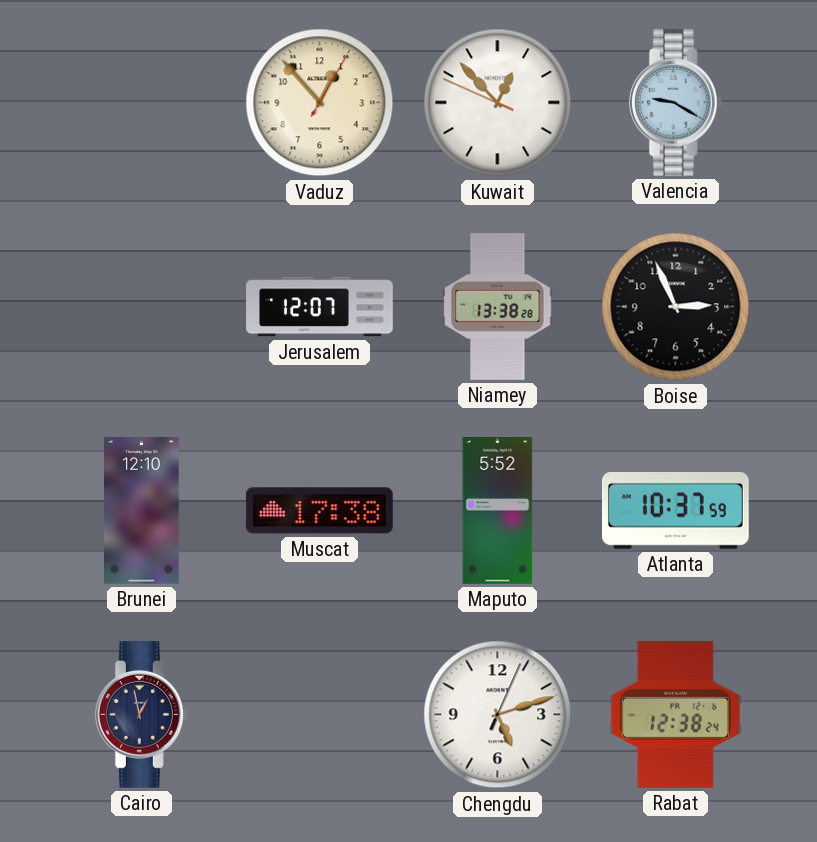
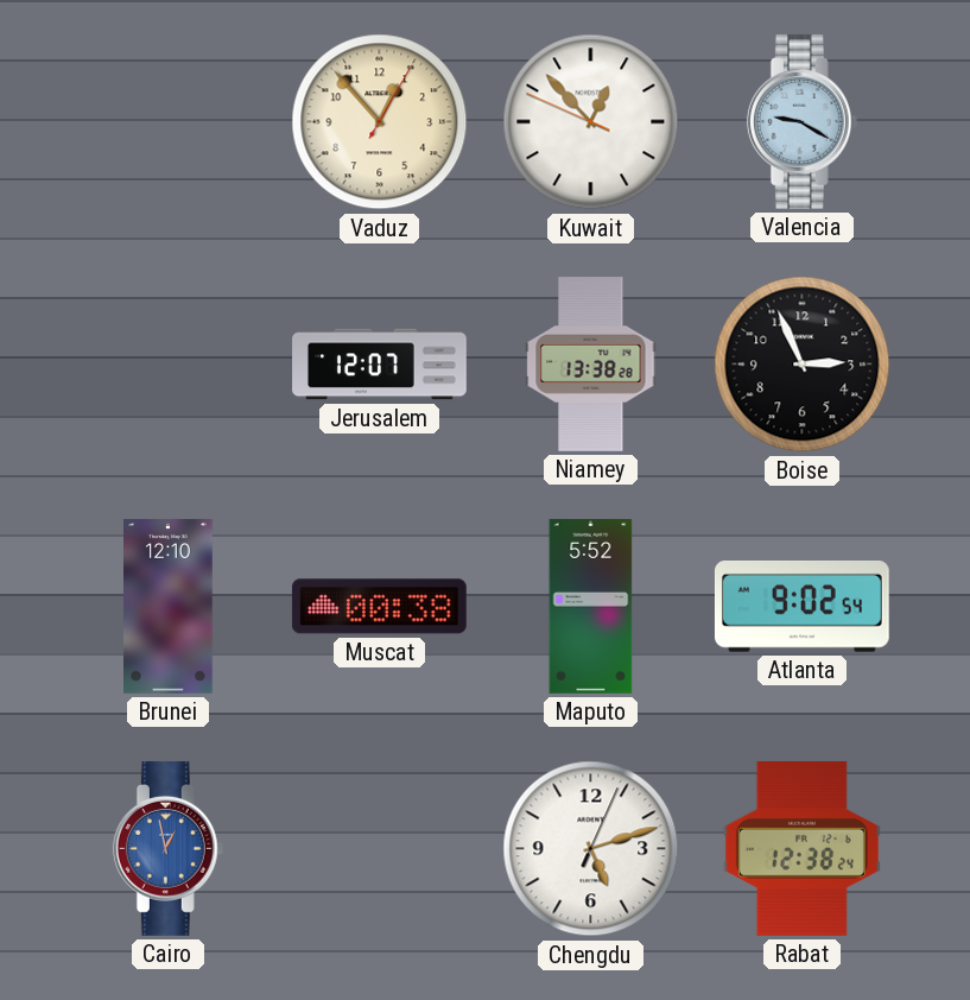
Muscat: 17:38 -> 00:38
Atlanta: 10:37 -> 9:02
Cairo dial: navy -> blue
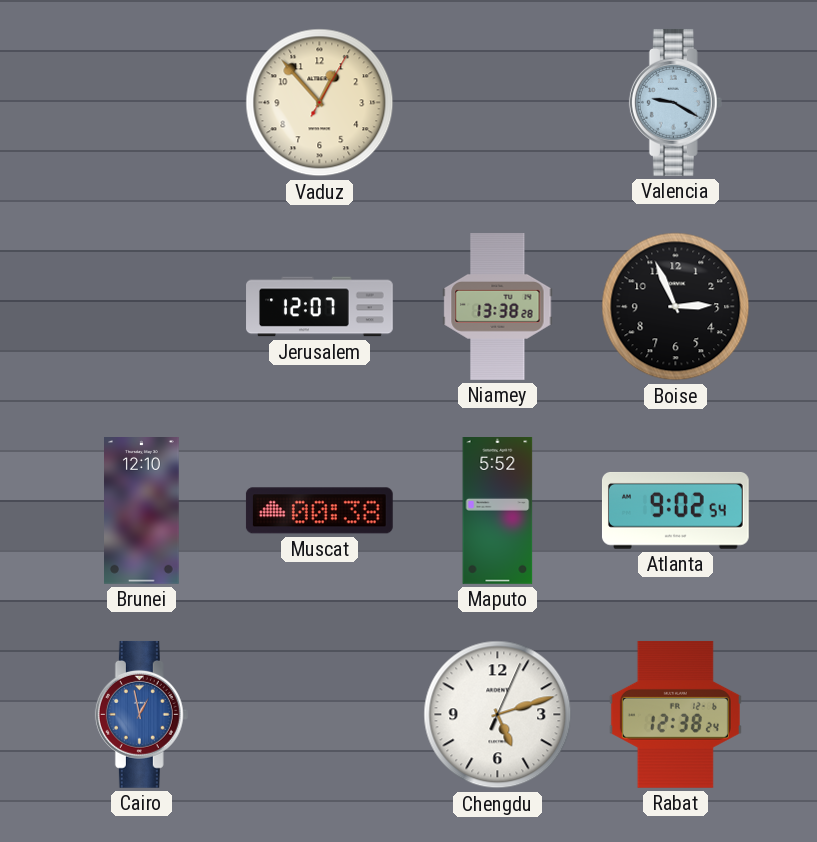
Kuwait: 12:52 -> none
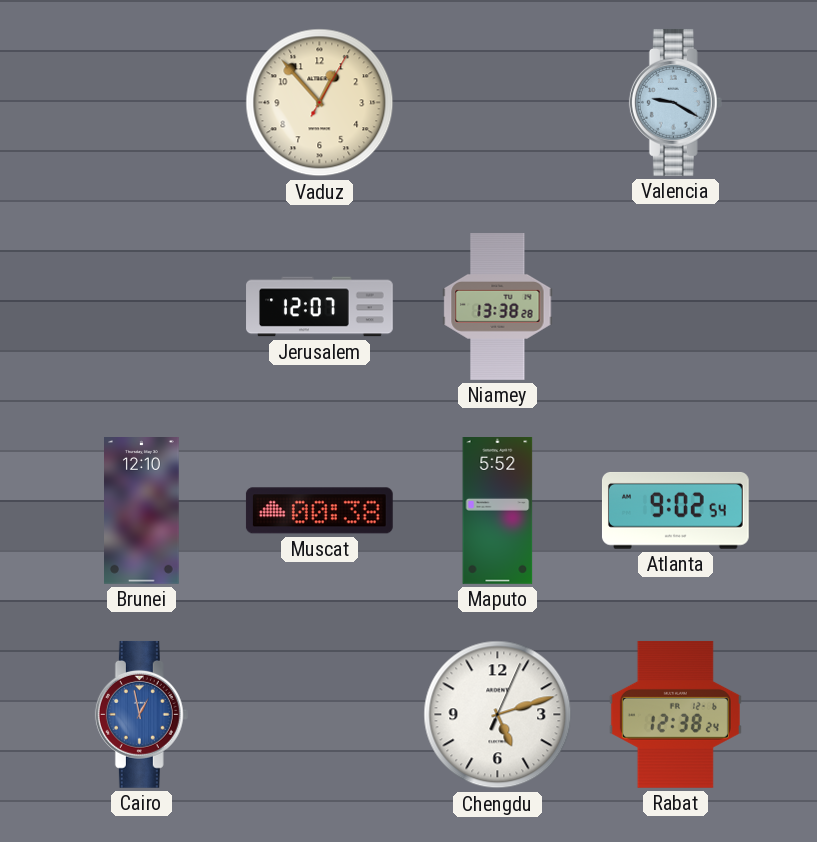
Boise: 2:56 -> none
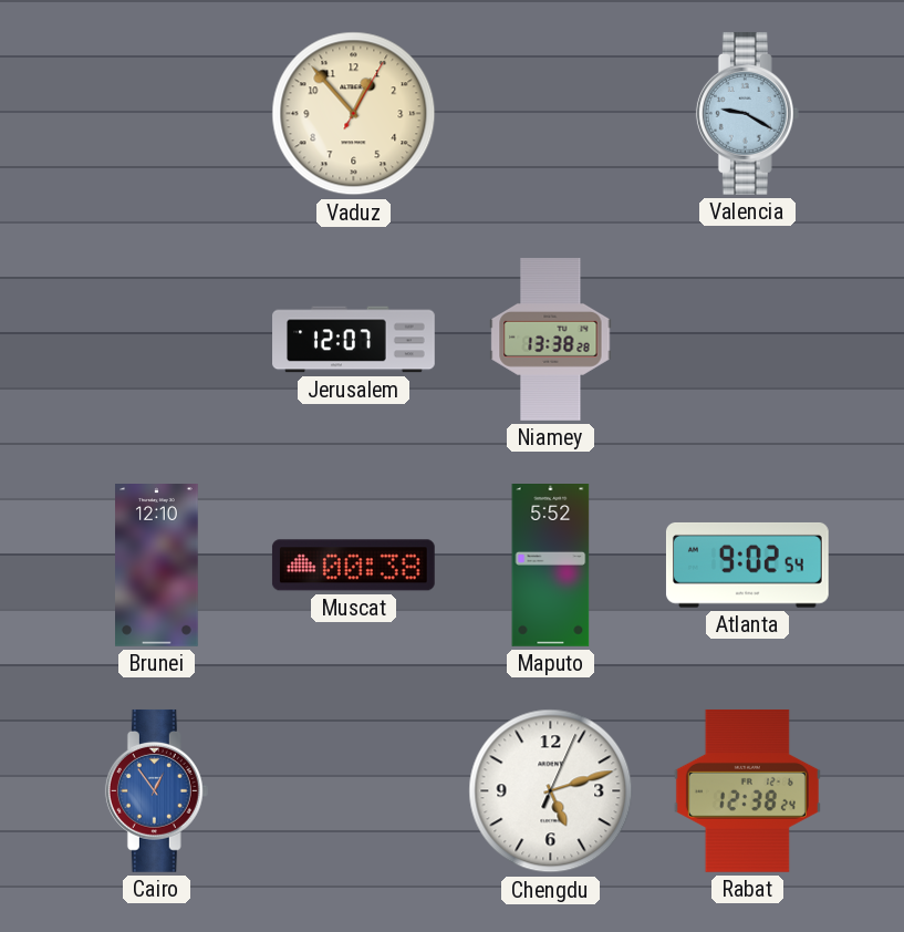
Cairo: 12:58 -> 12:54
